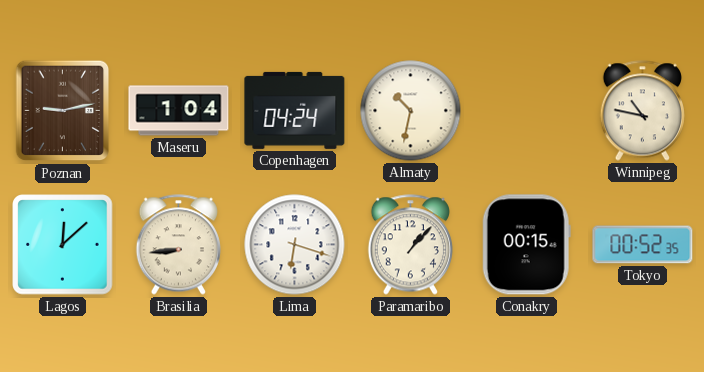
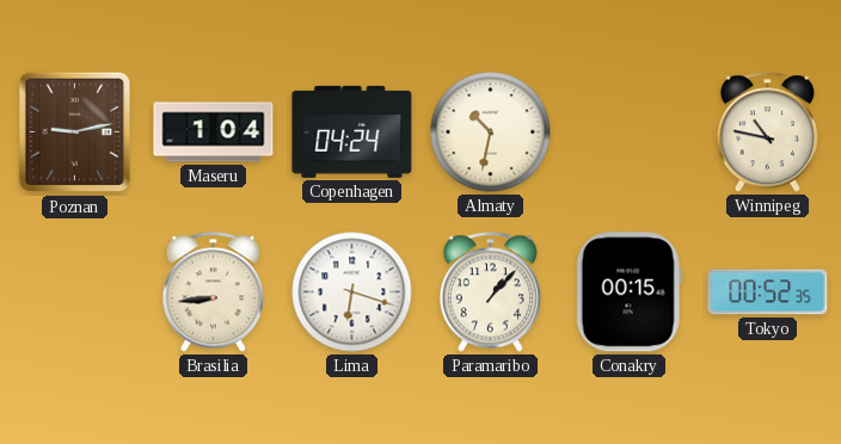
Lagos: 12:08 -> none
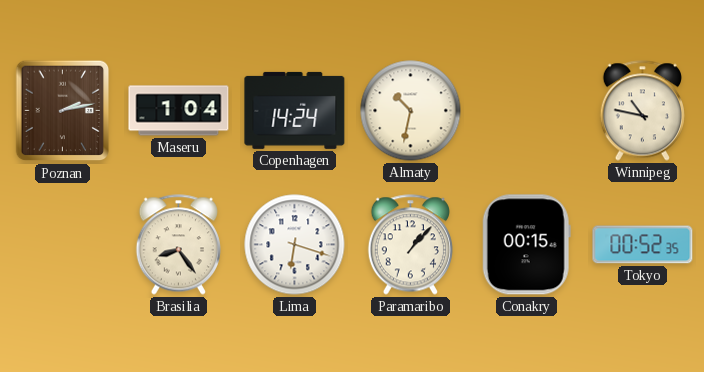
Poznan: 9:13 -> 2:13
Copenhagen: 04:24 -> 14:24
Brasilia: 8:44 -> 8:24
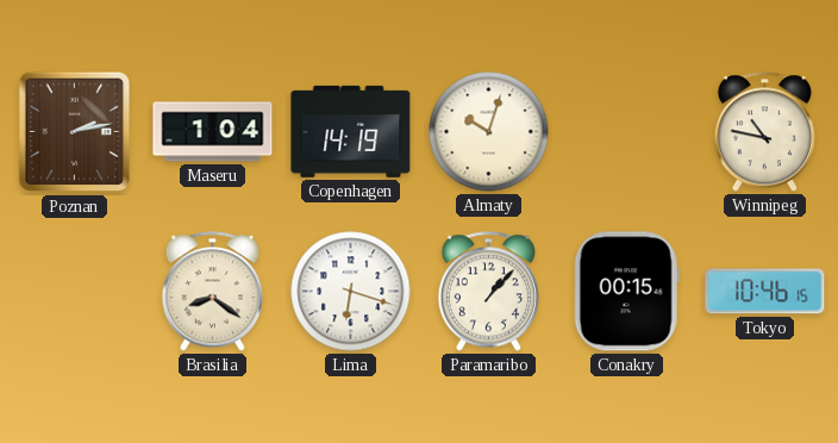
Copenhagen: 14:24 -> 14:19
Almaty: 10:32 -> 10:03
Brasilia: 8:24 -> 8:21
Tokyo: 00:52 -> 10:46
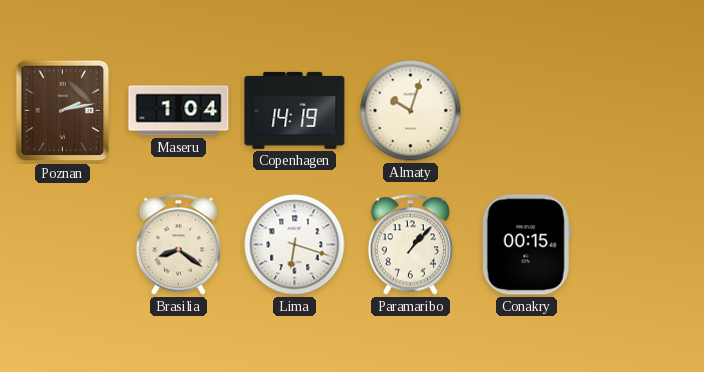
Winnipeg: 10:47 -> none
Tokyo: 10:46 -> none
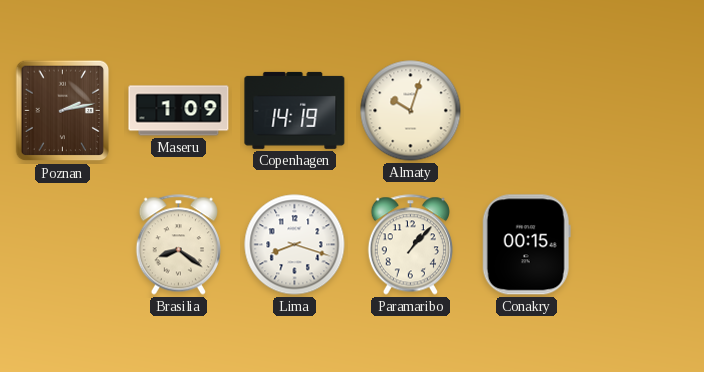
Maseru: 1:04 -> 1:09
Lima: 6:18 -> 8:18
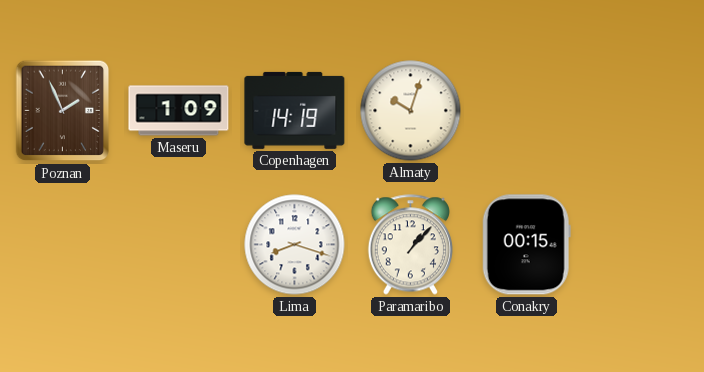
Poznan: 2:13 -> 1:56
Brasilia: 8:21 -> none
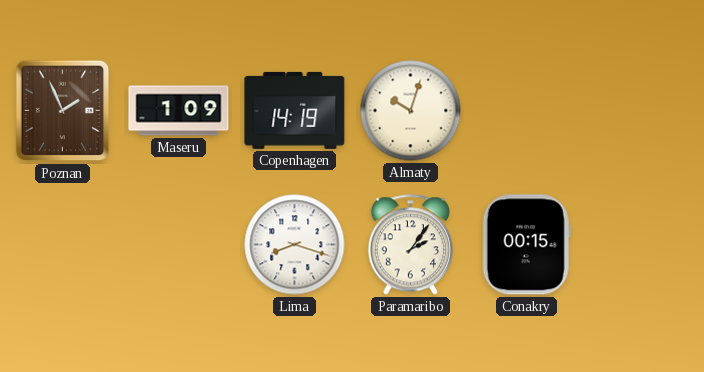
Paramaribo: 1:07 -> 2:06
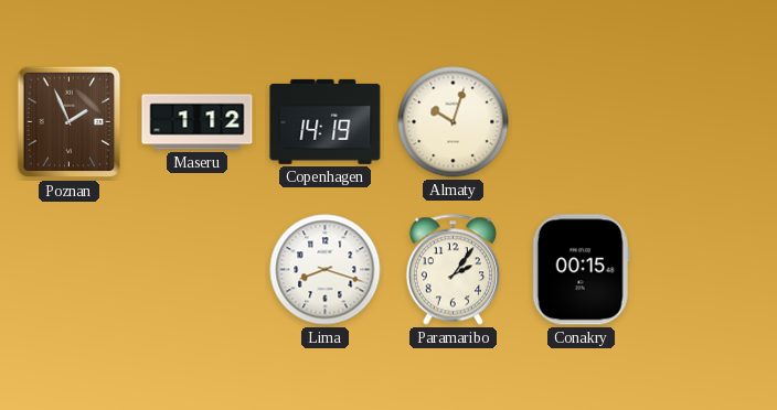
Maseru: 1:09 -> 1:12
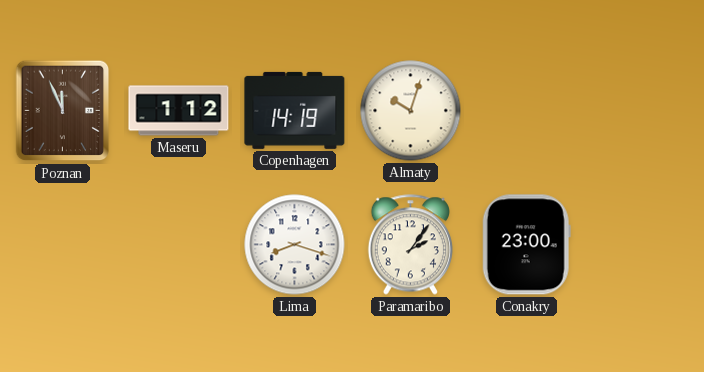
Poznan: 1:56 -> 11:56
Conakry: 00:15 -> 23:00
